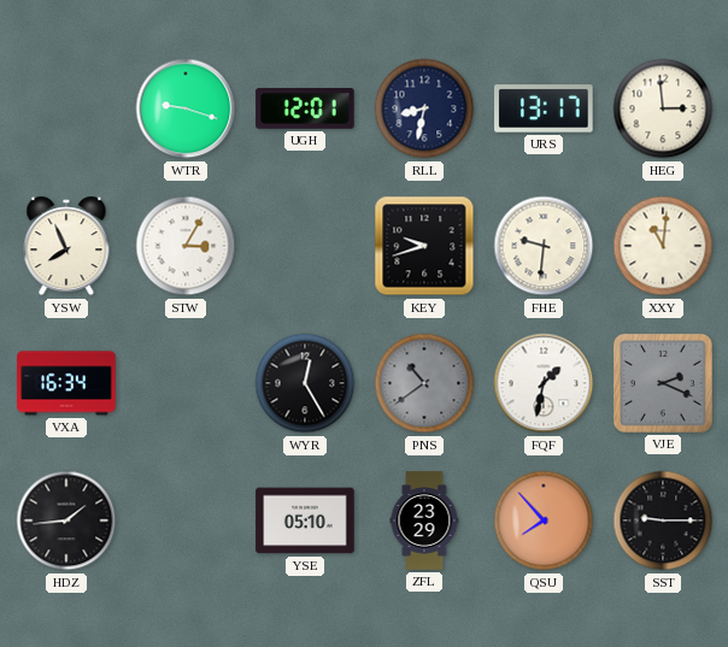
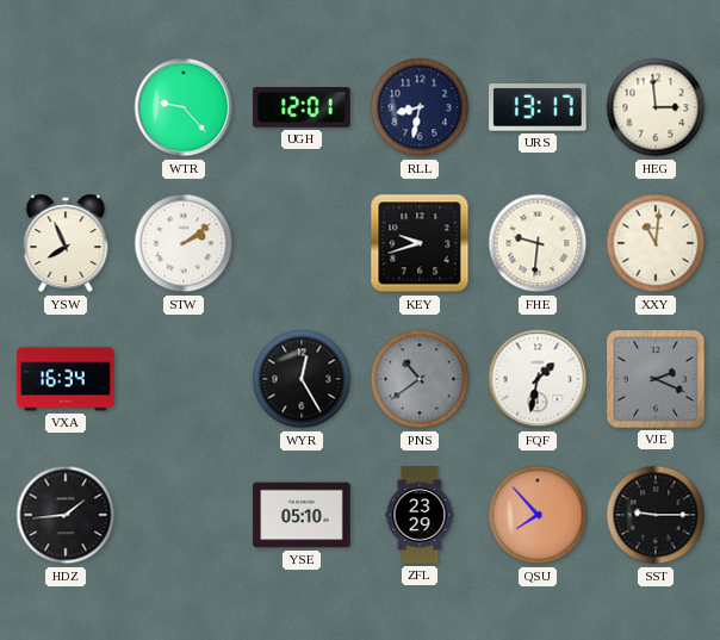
WTR: 9:18 -> 9:23
STW: 3:05 -> 2:09
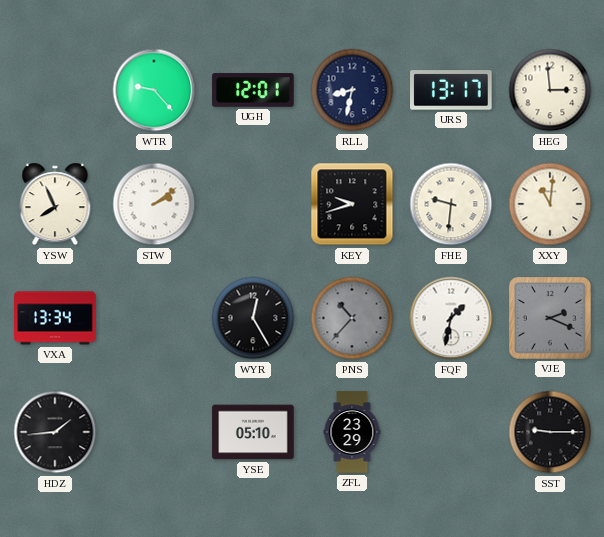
VXA: 16:34 -> 13:34
PNS: 10:39 -> 10:37
QSU: 7:53 -> none
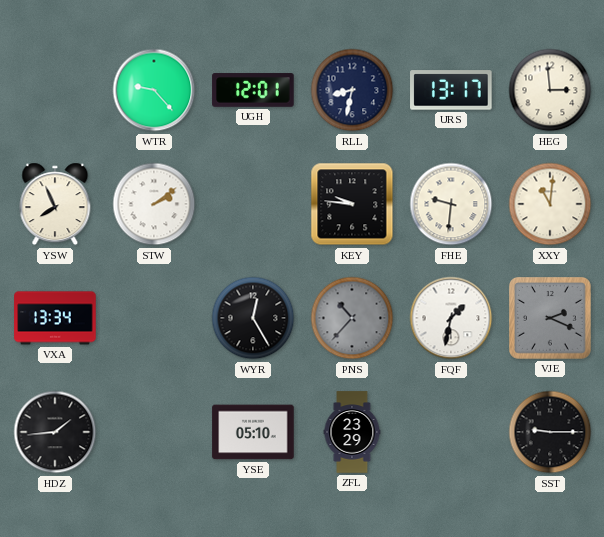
KEY: 9:42 -> 9:46
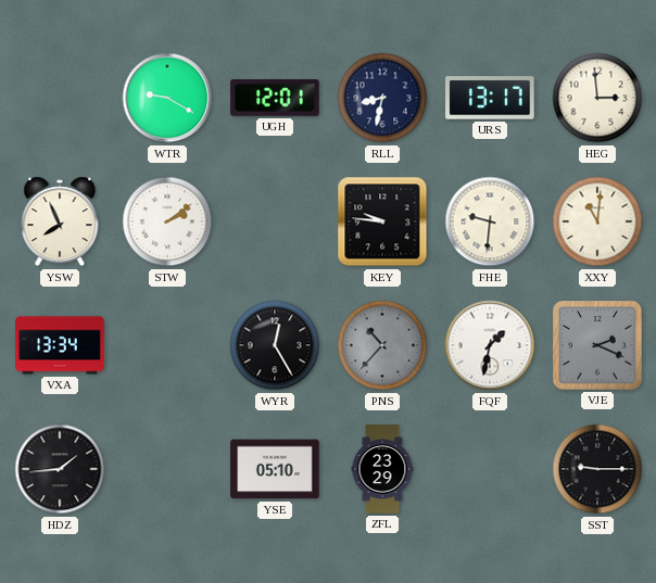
WTR: 9:23 -> 9:20
